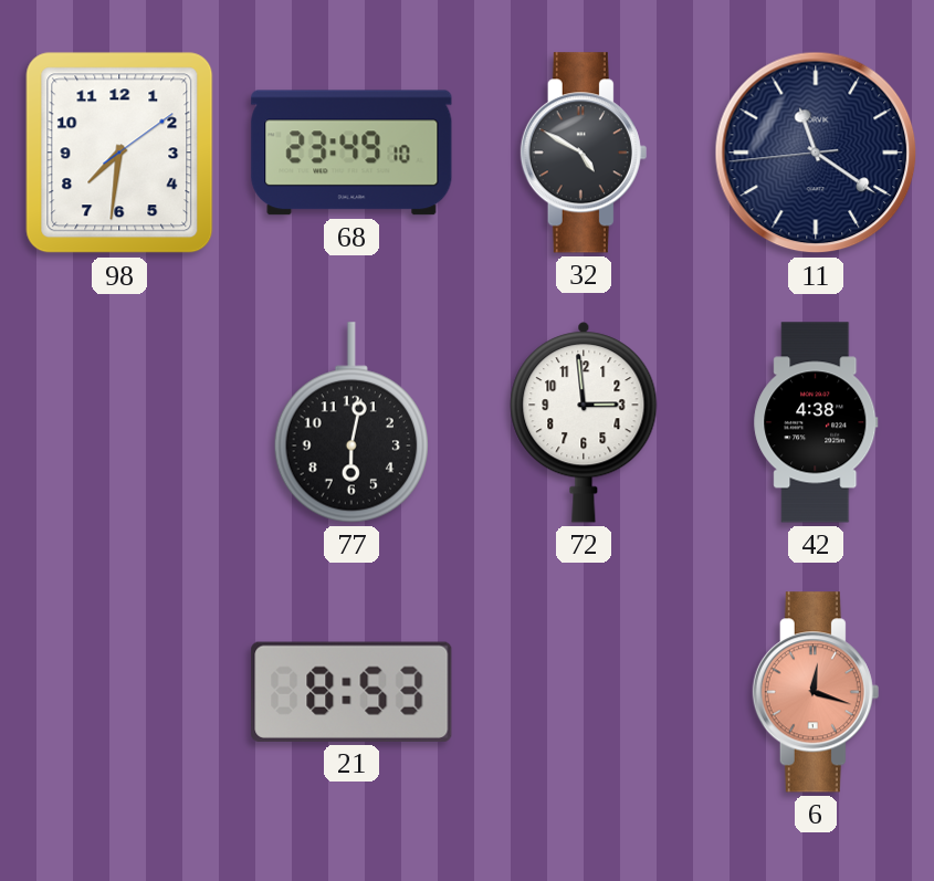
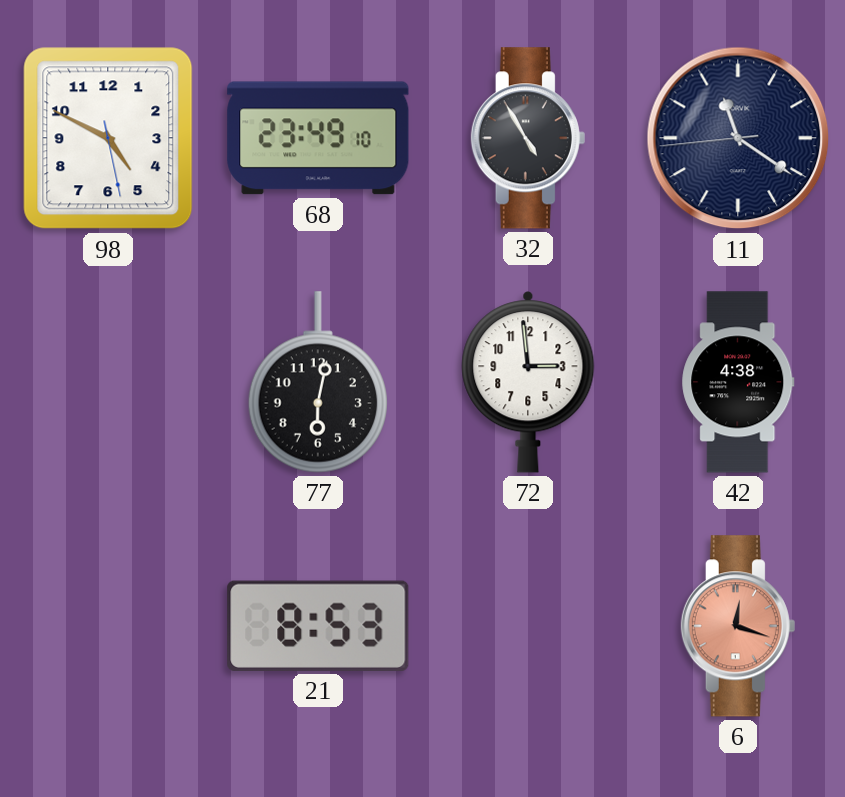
98: 7:31 -> 4:49
32: 4:50 -> 4:55
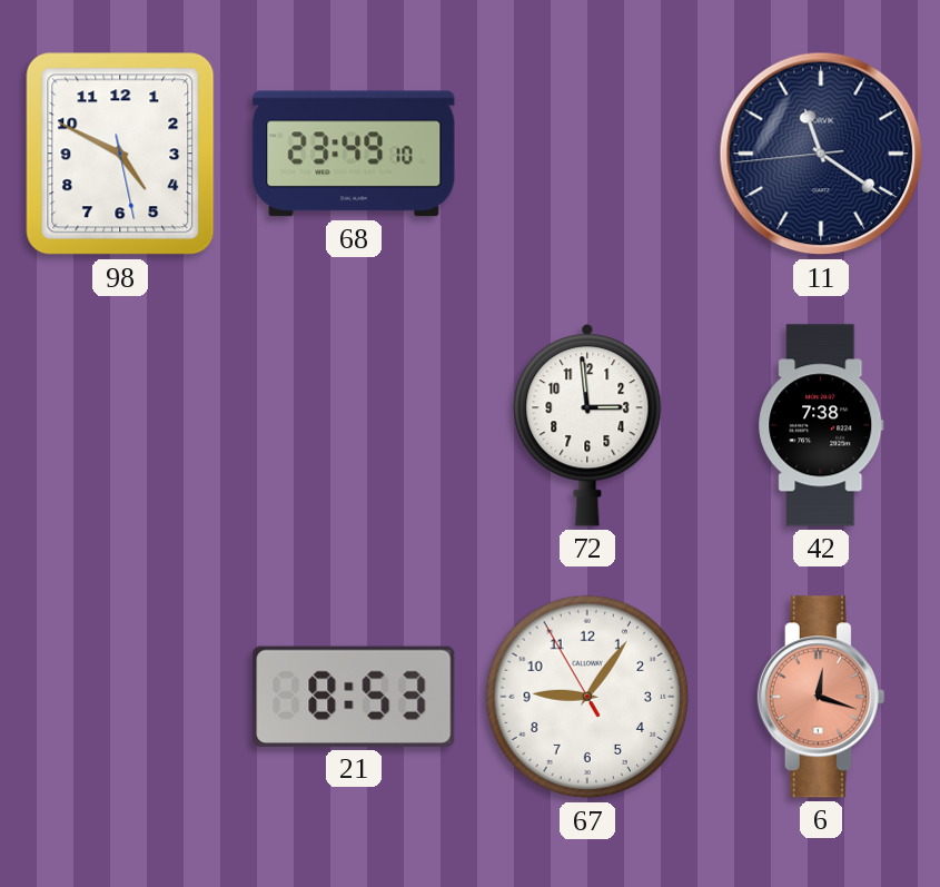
32: 4:55 -> none
77: 6:02 -> none
42: 4:38 -> 7:38
67: none -> 9:05
